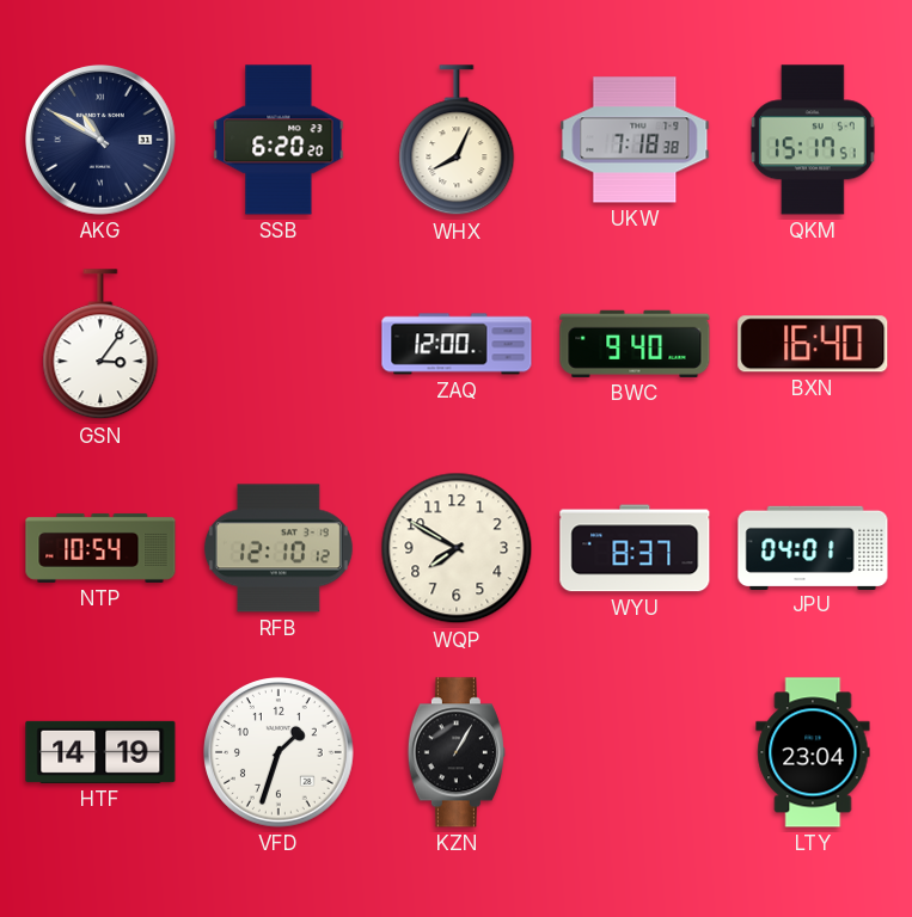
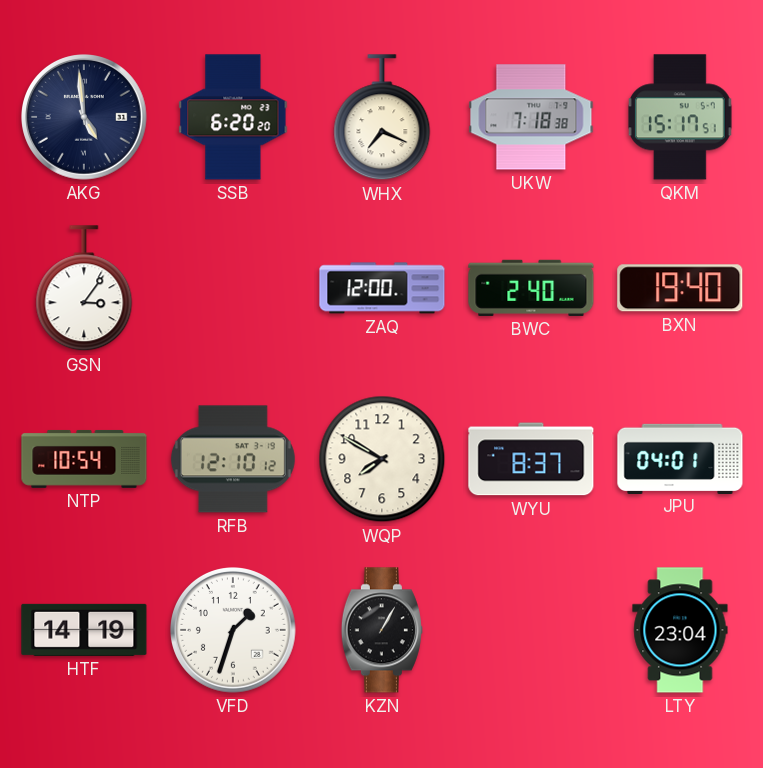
AKG: 10:50 -> 4:59
WHX: 8:04 -> 7:19
BWC: 9:40 -> 2:40
BXN: 16:40 -> 19:40
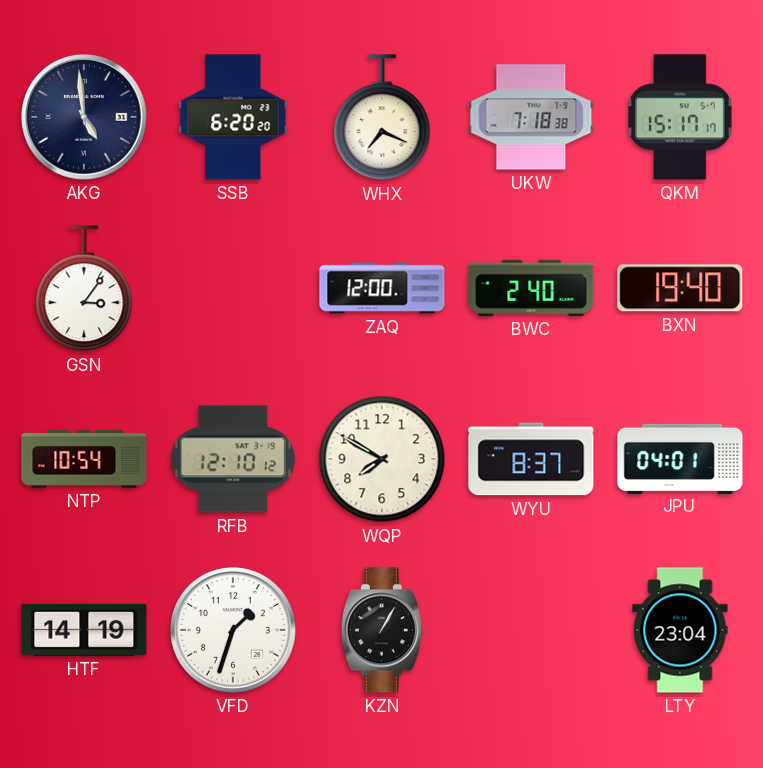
QKM: 15:17:51 -> 15:17:17
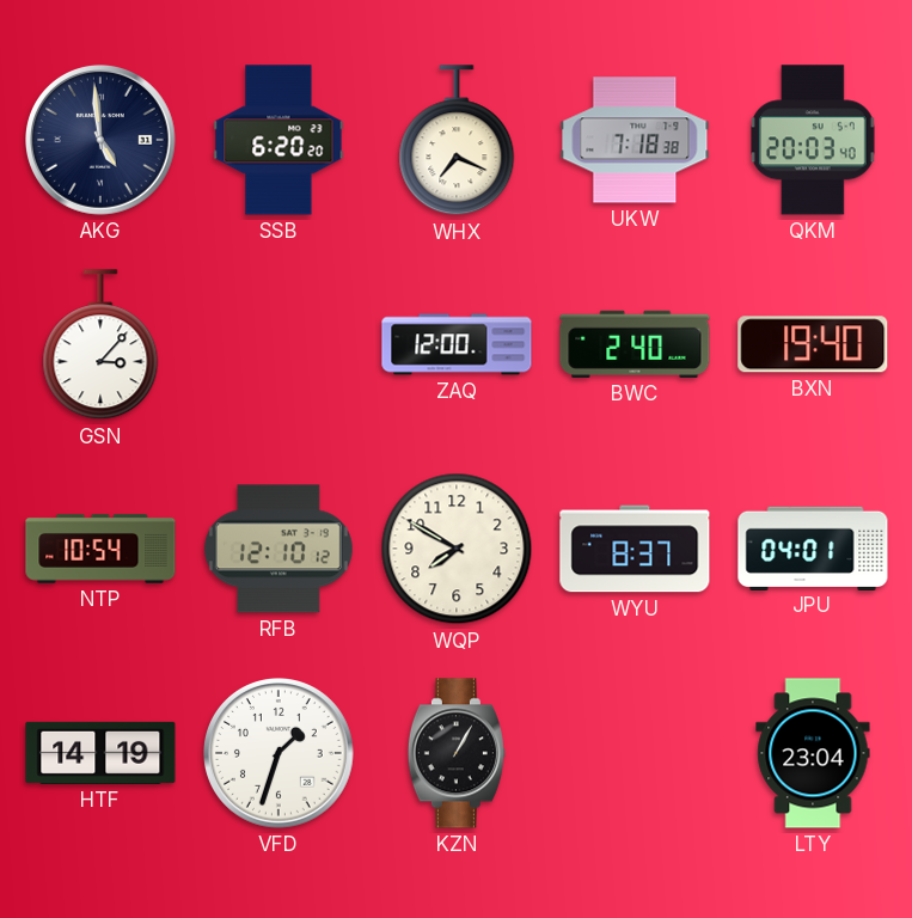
QKM: 15:17 -> 20:03
GSN: 3:06 -> 3:07
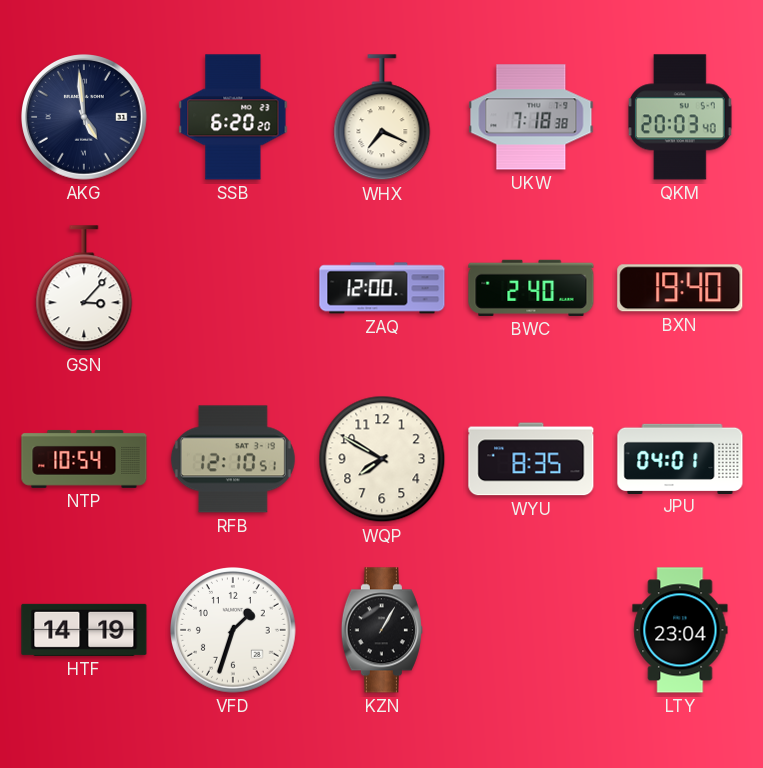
RFB: 12:10:12 -> 12:10:51
WYU: 8:37 -> 8:35
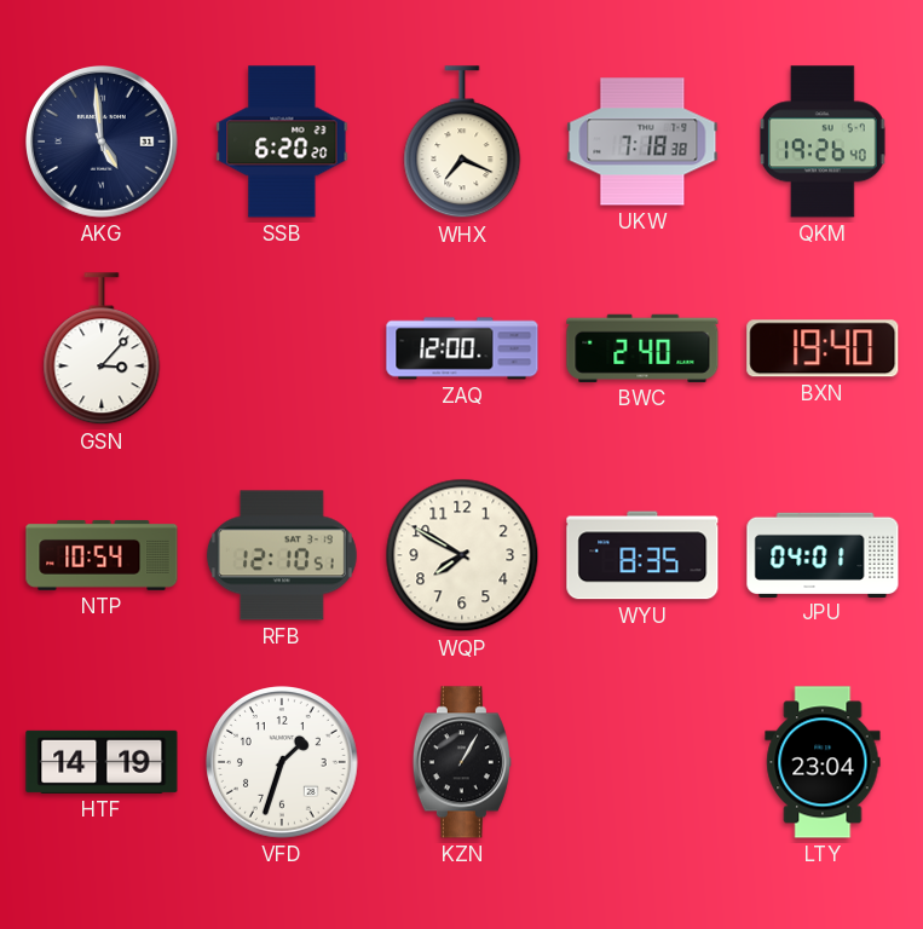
QKM: 20:03 -> 19:26
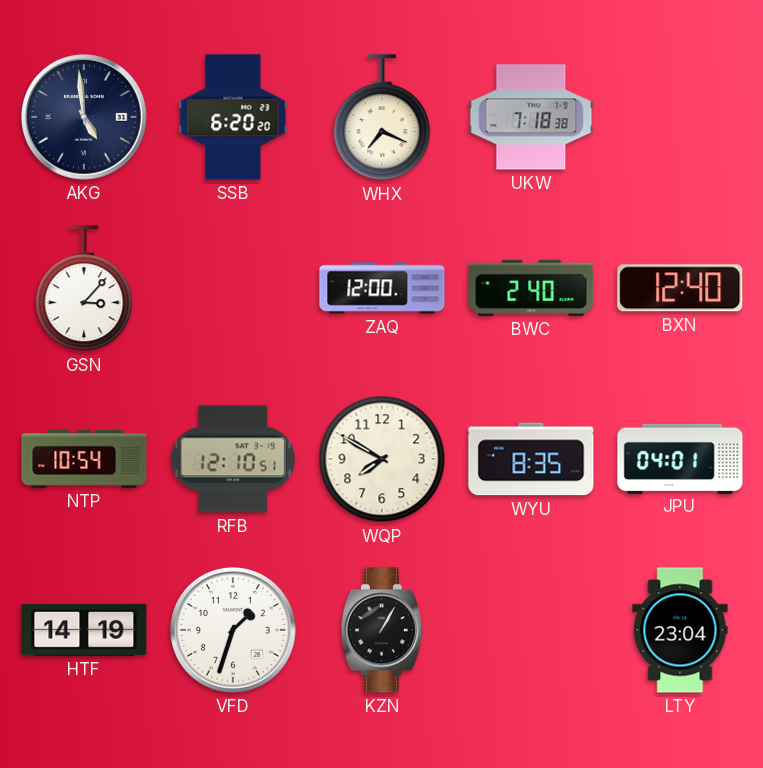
QKM: 19:26 -> none
BXN: 19:40 -> 12:40
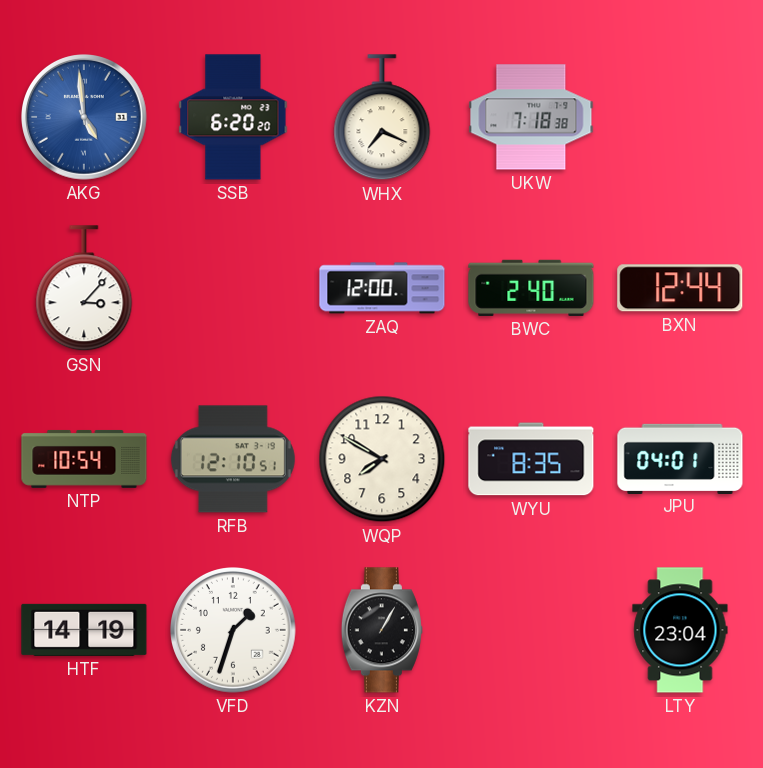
AKG dial: navy -> blue
BXN: 12:40 -> 12:44
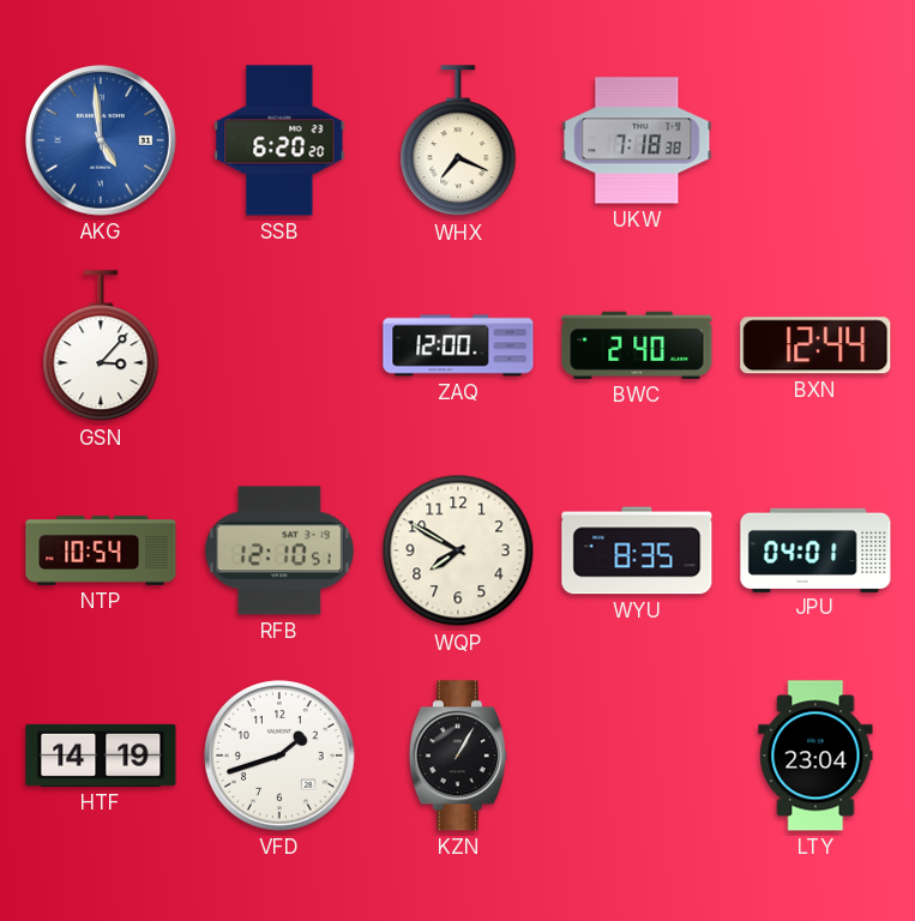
VFD: 1:33 -> 1:42
